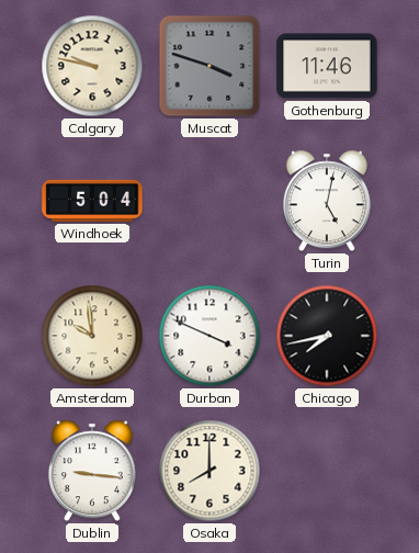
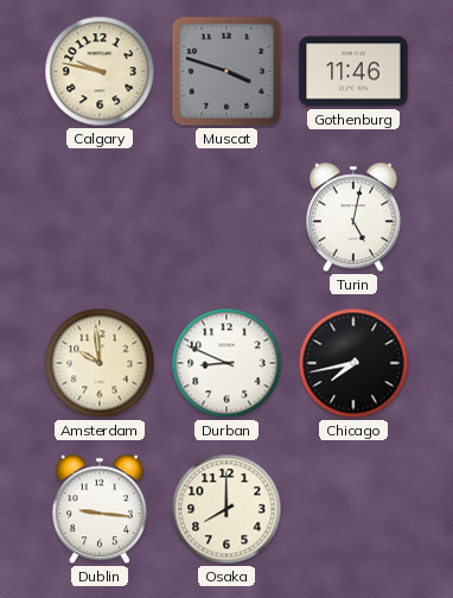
Windhoek: 5:04 -> none
Durban: 3:49 -> 8:49
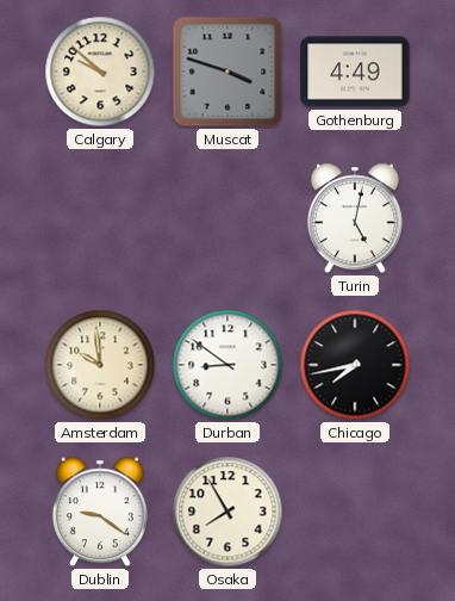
Calgary: 9:47 -> 9:52
Gothenburg: 11:46 -> 4:49
Durban: 8:49 -> 8:51
Dublin: 9:16 -> 9:21
Osaka: 8:00 -> 7:55
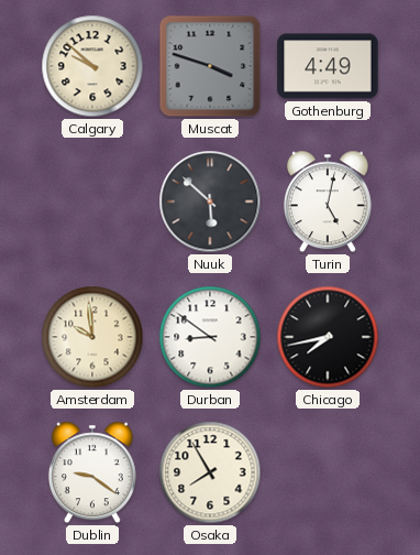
Nuuk: none -> 5:52
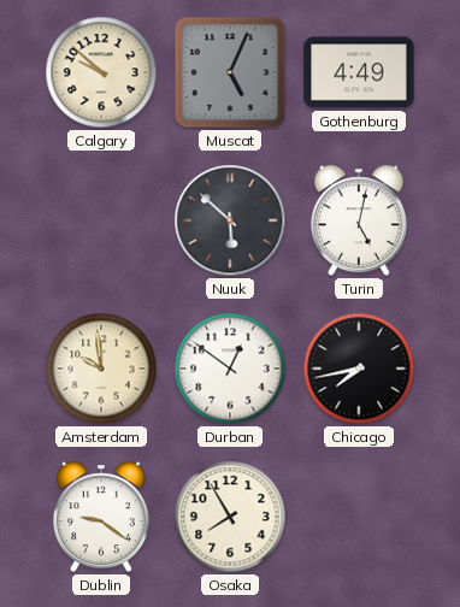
Muscat: 3:48 -> 5:04
Durban: 8:51 -> 12:51
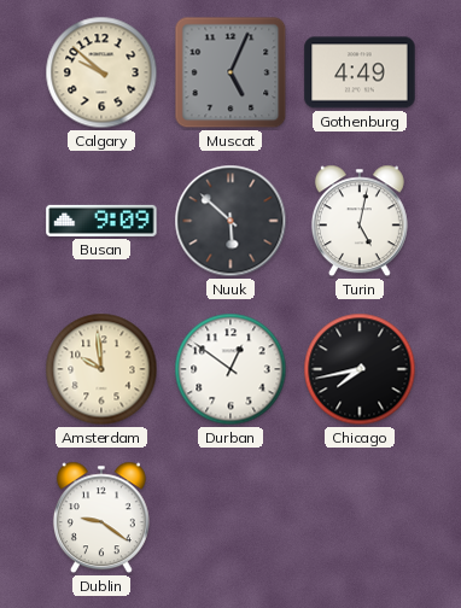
Busan: none -> 9:09
Osaka: 7:55 -> none
